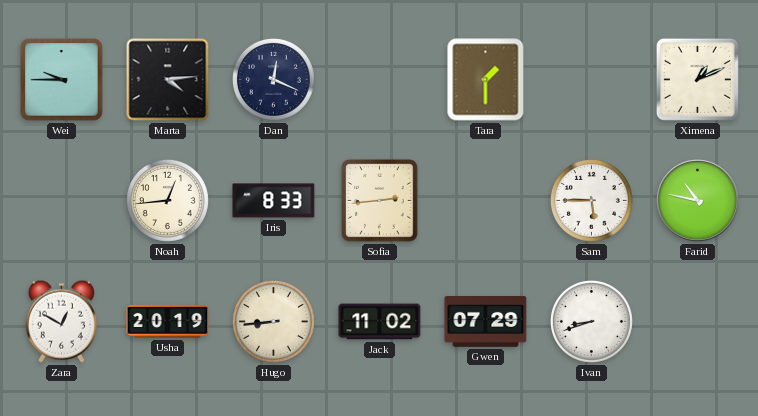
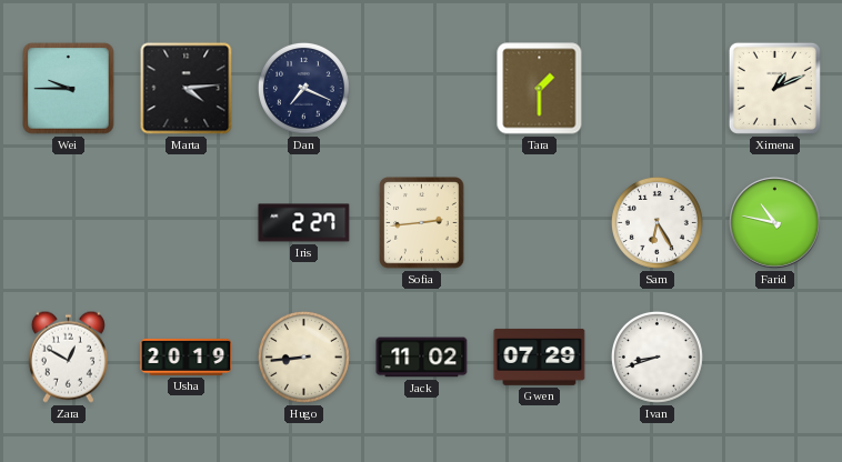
Dan: 12:19 -> 7:19
Noah: 12:44 -> none
Iris: 8:33 -> 2:27
Sam: 5:45 -> 6:25
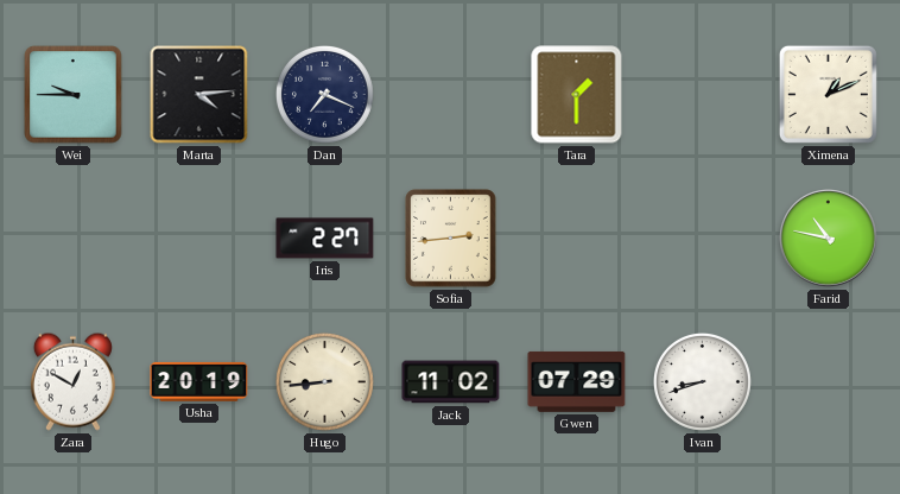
Sam: 6:25 -> none
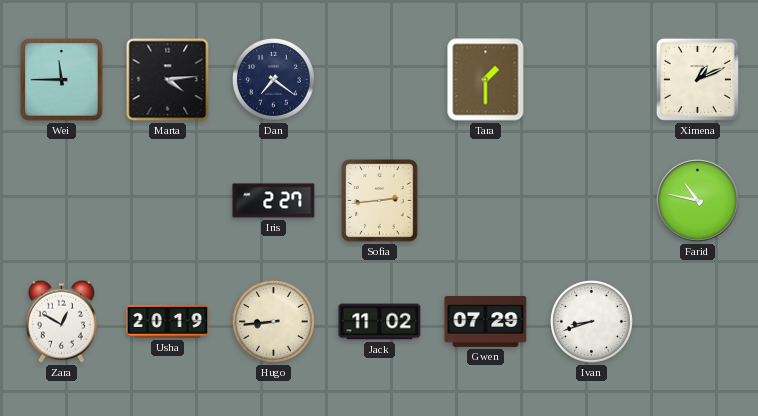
Wei: 9:45 -> 11:45
Dan: 7:19 -> 7:21
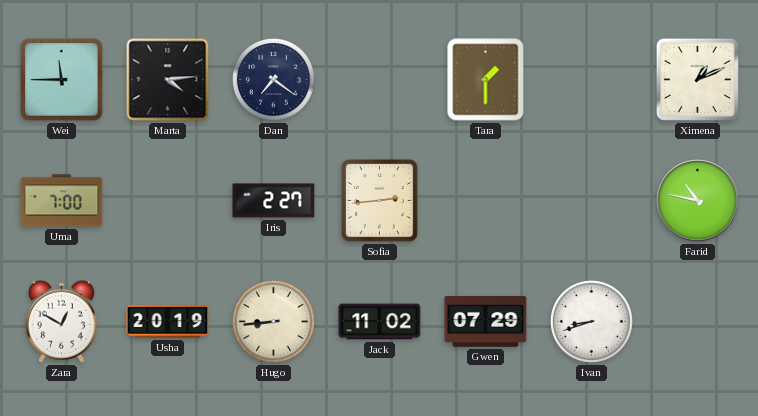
Uma: none -> 7:00
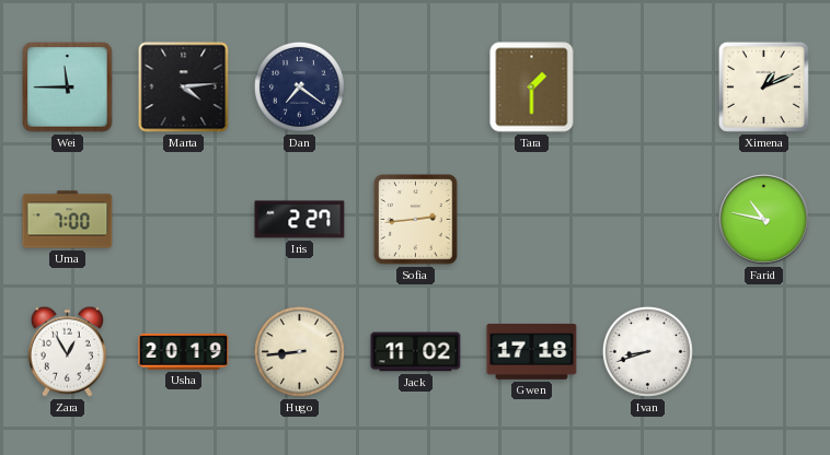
Zara: 12:50 -> 12:55
Gwen: 07:29 -> 17:18
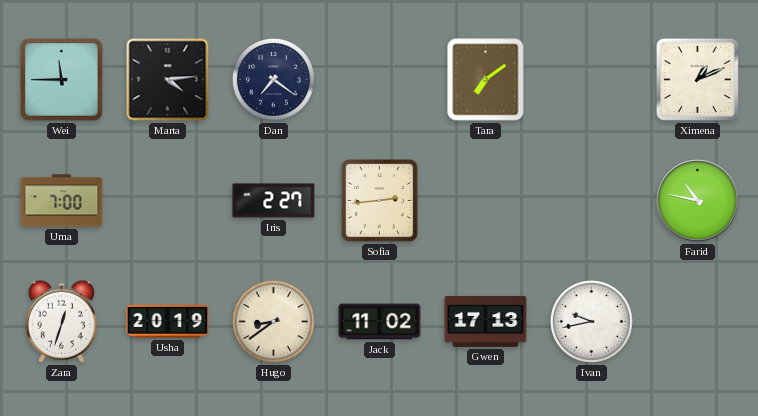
Tara: 1:30 -> 7:09
Zara: 12:55 -> 12:33
Hugo: 8:44 -> 8:39
Gwen: 17:18 -> 17:13
Ivan: 8:42 -> 9:43
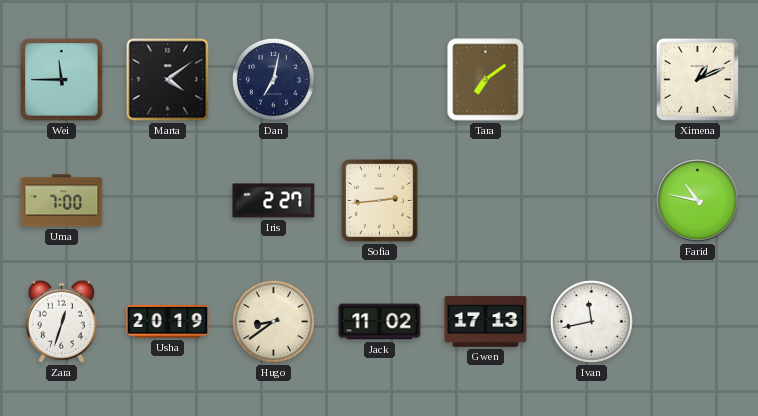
Marta: 4:14 -> 4:09
Dan: 7:21 -> 7:02
Ivan: 9:43 -> 11:43
